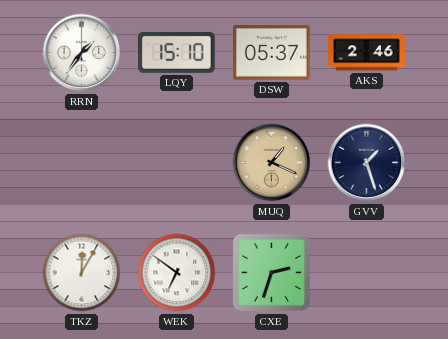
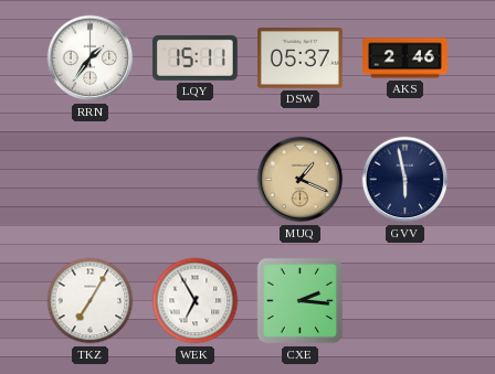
LQY: 15:10 -> 15:11
GVV: 1:27 -> 5:58
TKZ: 12:05 -> 7:05
WEK: 6:51 -> 6:55
CXE: 2:33 -> 2:16
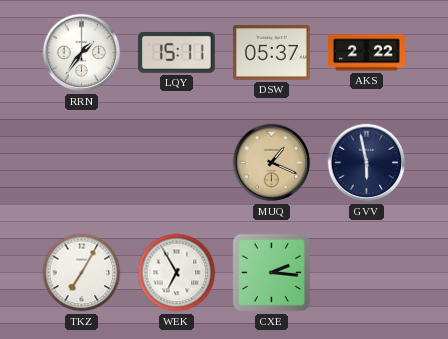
AKS: 2:46 -> 2:22
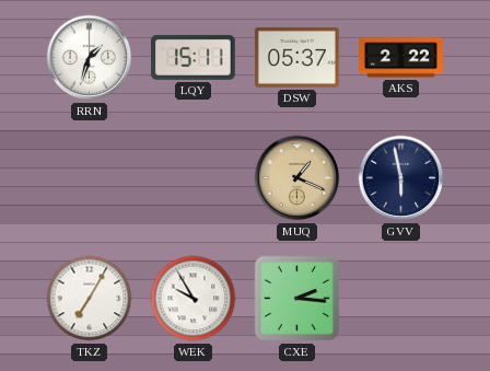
RRN: 1:36 -> 1:33
WEK: 6:55 -> 9:55
